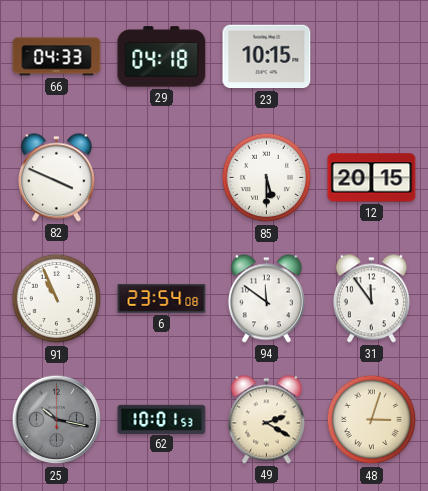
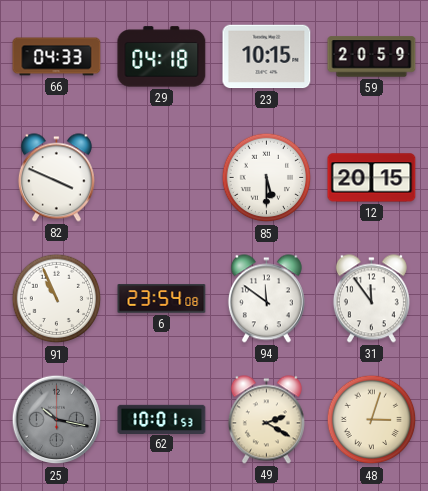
59: none -> 20:59
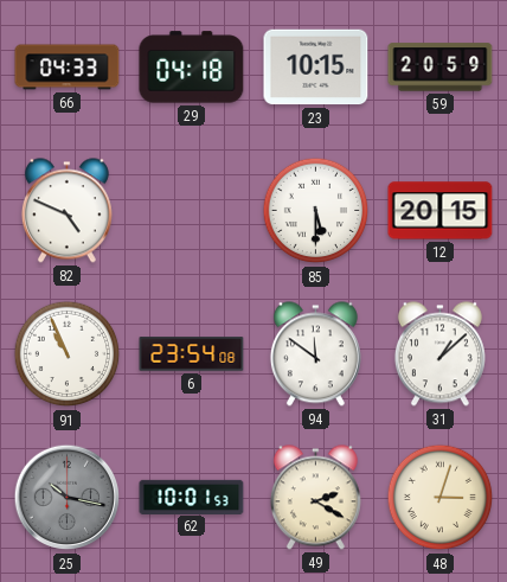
82: 3:49 -> 4:49
31: 11:54 -> 1:08
